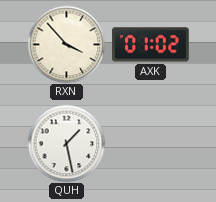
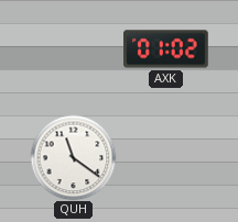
RXN: 3:53 -> none
QUH: 1:28 -> 11:21
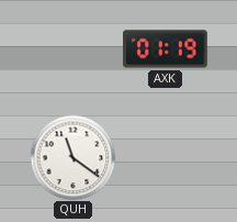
AXK: 01:02 -> 01:19
